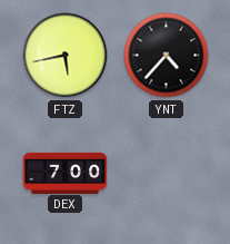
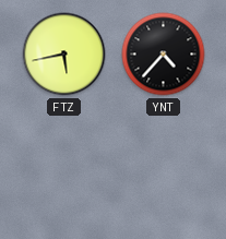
DEX: 7:00 -> none
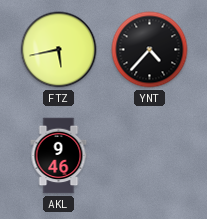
AKL: none -> 9:46
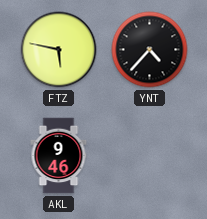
FTZ: 5:43 -> 5:47
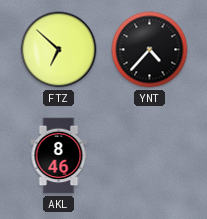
FTZ: 5:47 -> 6:52
AKL: 9:46 -> 8:46
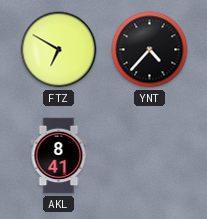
FTZ: 6:52 -> 6:50
AKL: 8:46 -> 8:41
